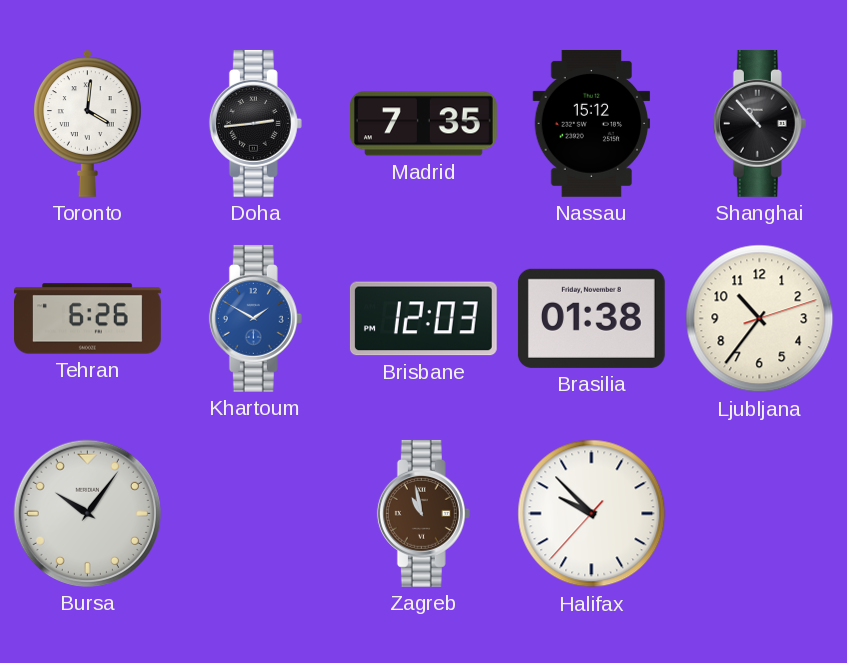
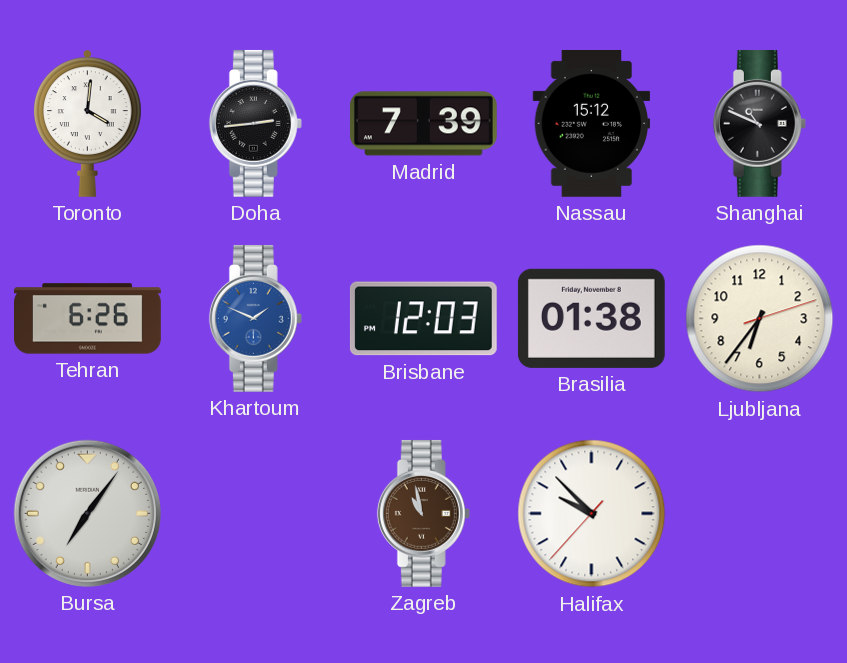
Madrid: 7:35 -> 7:39
Shanghai: 10:53 -> 10:49
Khartoum: 1:50 -> 1:49
Ljubljana: 10:36 -> 6:36
Bursa: 10:06 -> 7:06
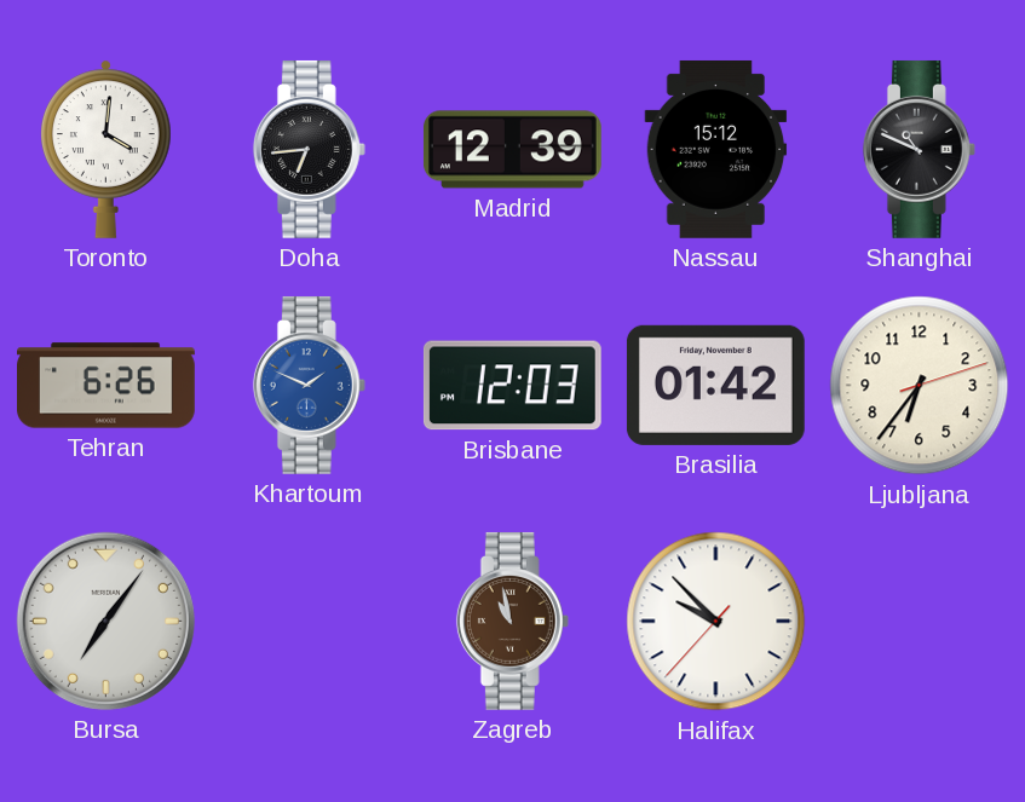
Doha: 2:44 -> 6:44
Madrid: 7:39 -> 12:39
Brasilia: 01:38 -> 01:42
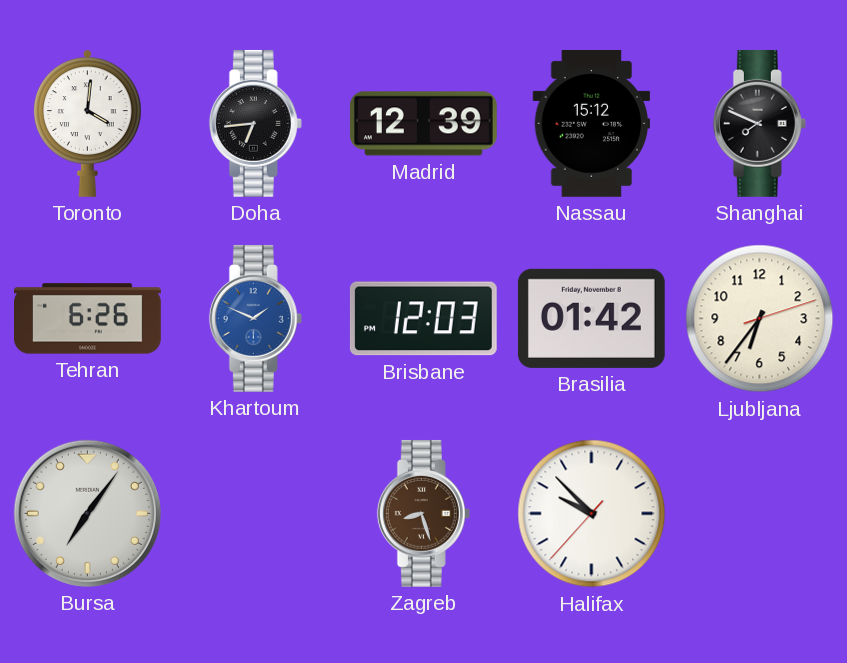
Shanghai: 10:49 -> 7:49
Zagreb: 10:58 -> 8:27
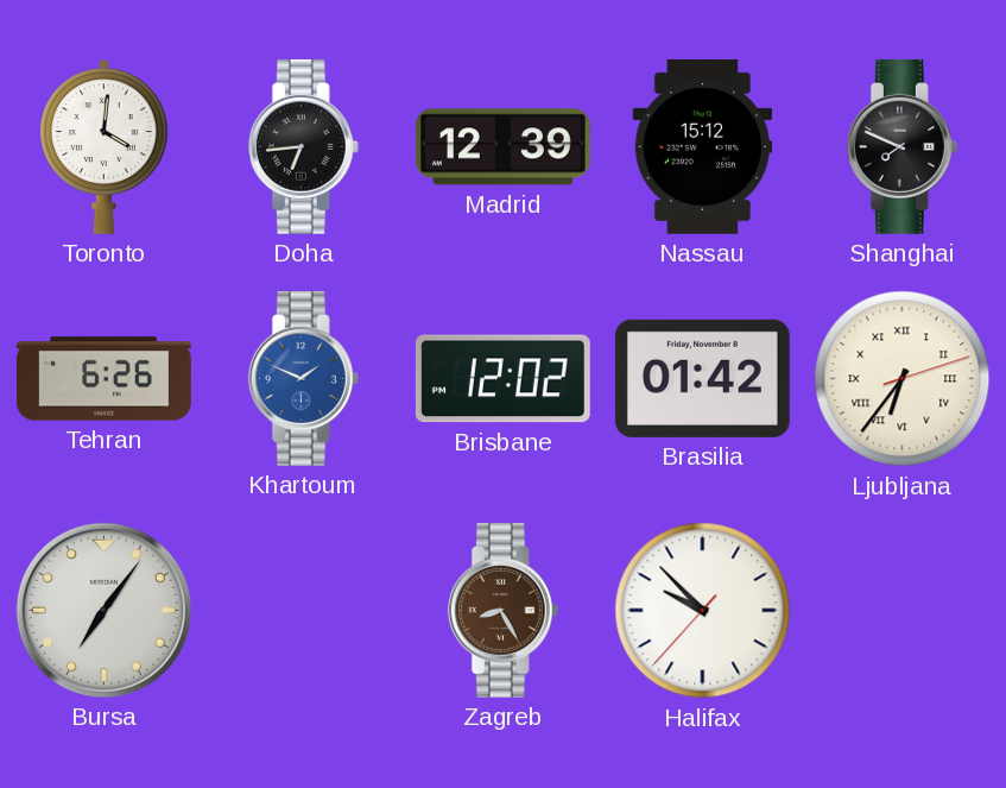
Brisbane: 12:03 -> 12:02
Ljubljana numerals: Arabic -> Roman
Zagreb: 8:27 -> 8:25
